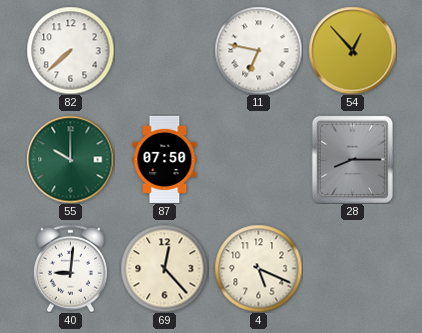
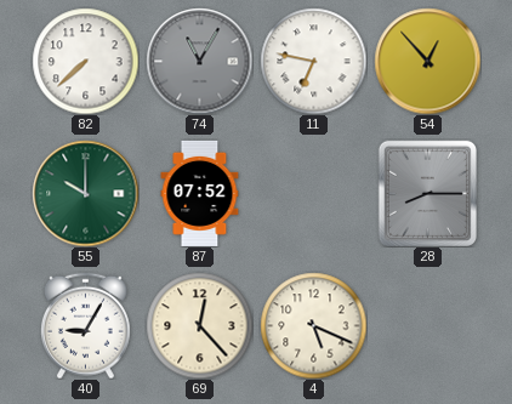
74: none -> 11:05
87: 07:50 -> 07:52
40: 9:01 -> 9:05
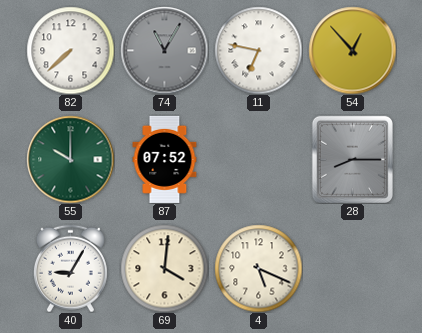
69: 12:23 -> 4:01
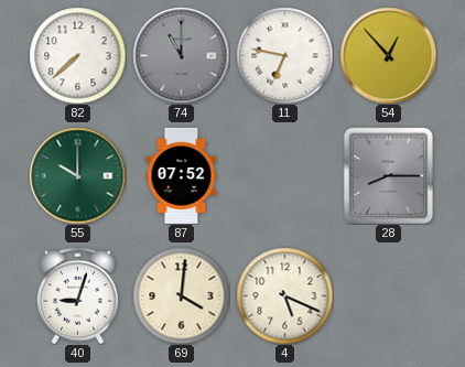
74: 11:05 -> 11:00
40: 9:05 -> 9:03
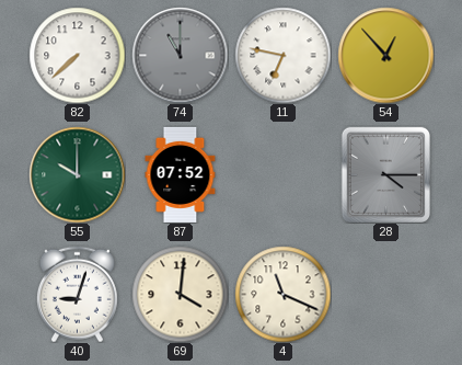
28: 8:15 -> 4:15
4: 5:19 -> 11:19
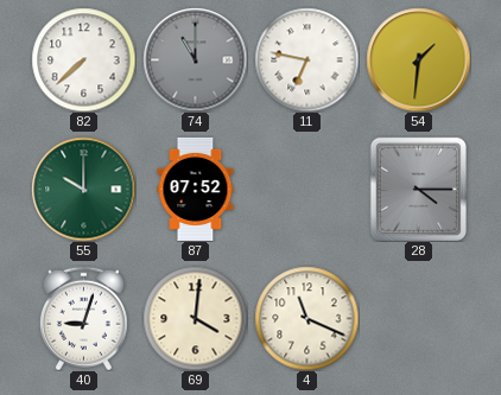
54: 12:53 -> 1:31
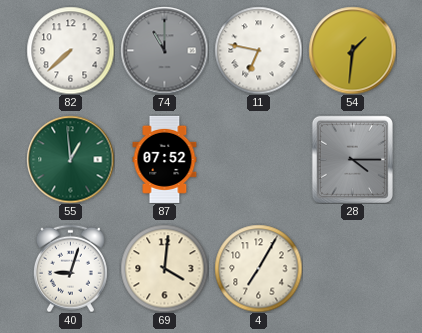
55: 10:00 -> 12:59
4: 11:19 -> 7:05
